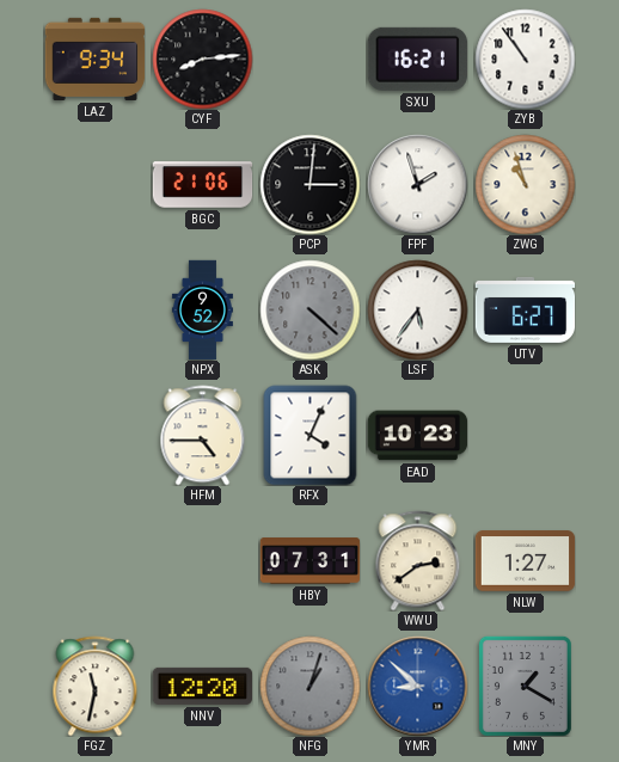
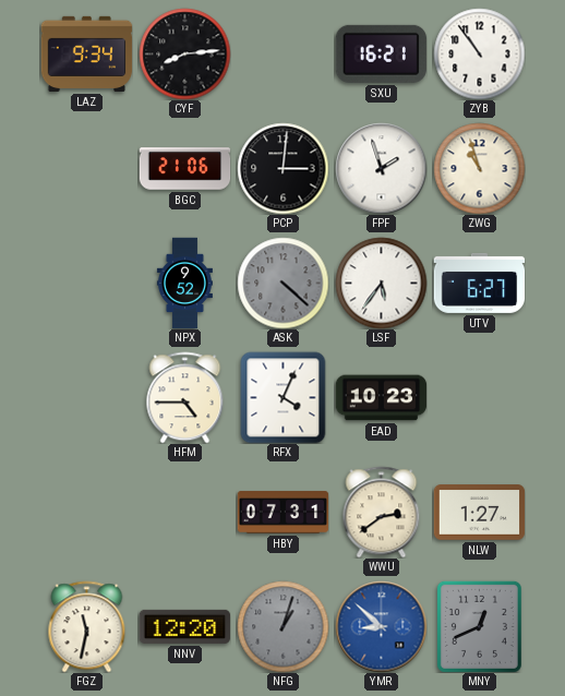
MNY: 1:20 -> 12:41
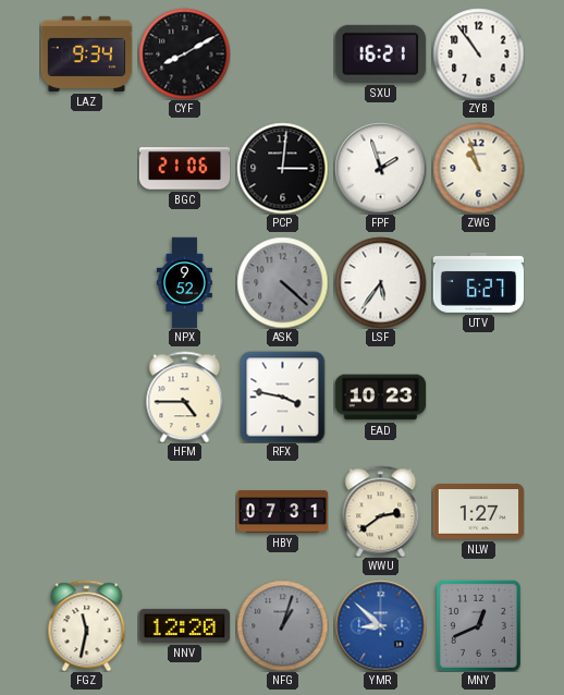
CYF: 8:14 -> 8:10
RFX: 4:04 -> 3:47
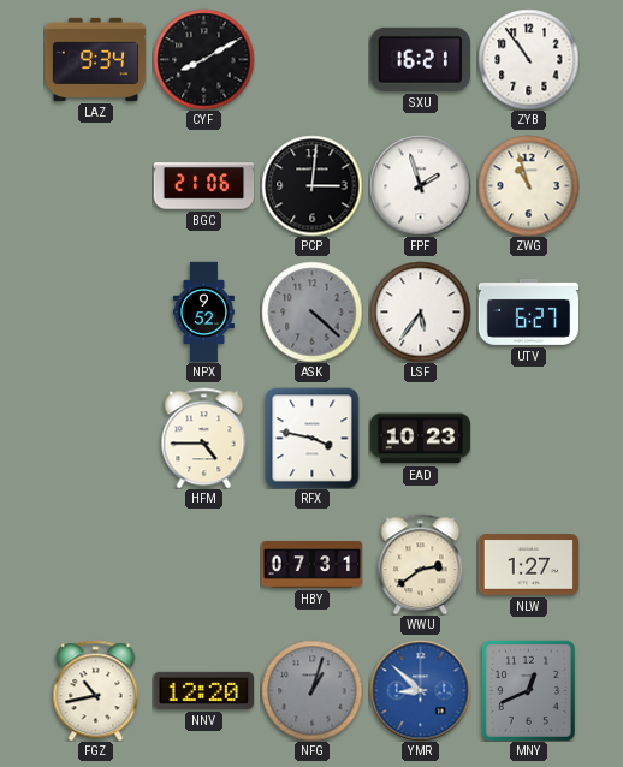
FGZ: 11:32 -> 10:43
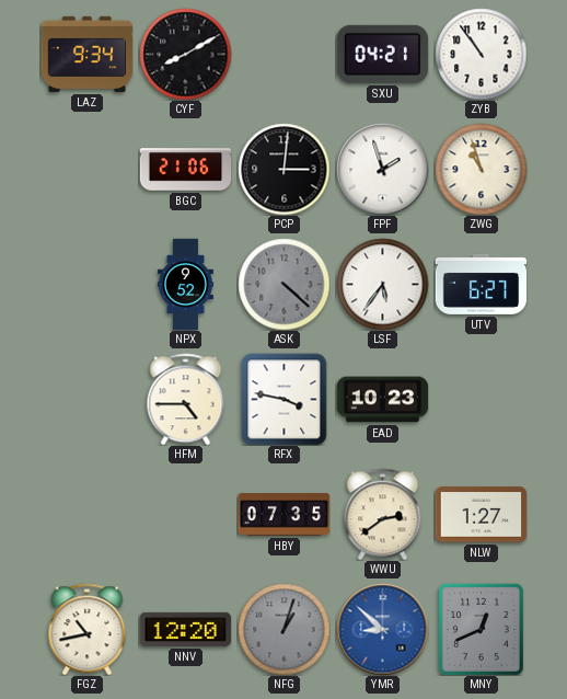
SXU: 16:21 -> 04:21
HBY: 07:31 -> 07:35
